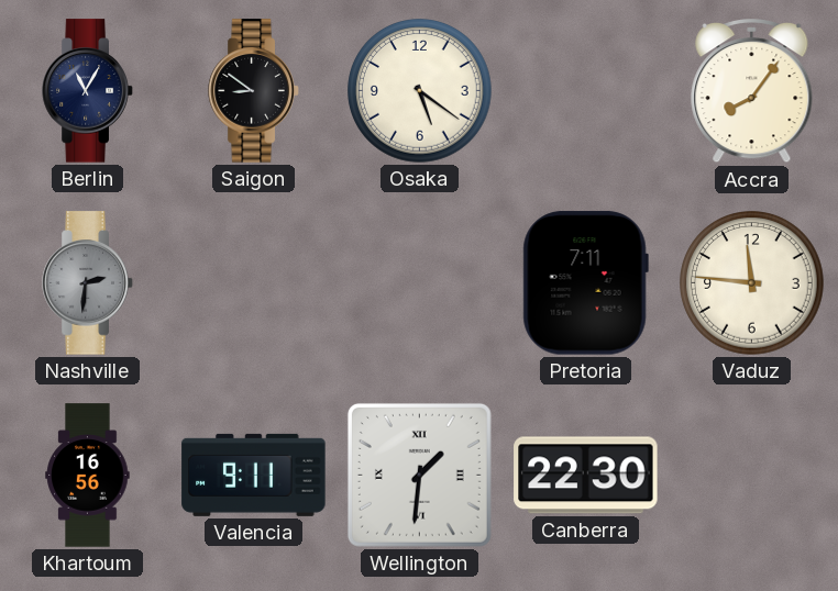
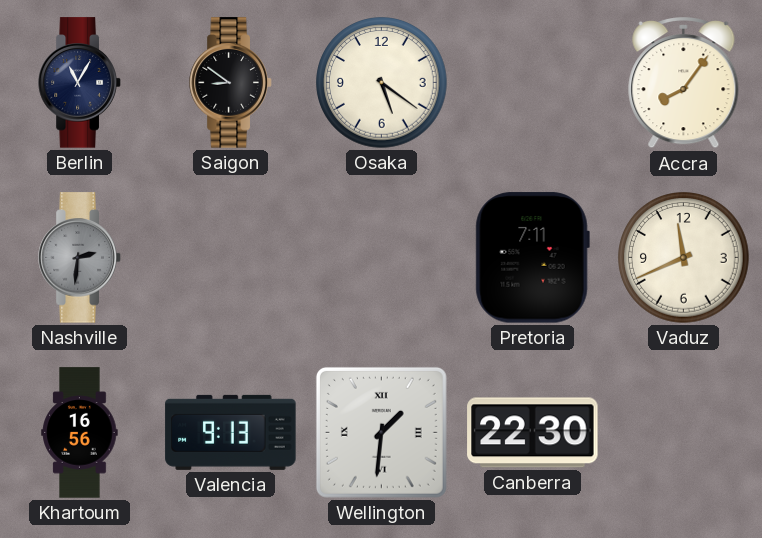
Vaduz: 11:46 -> 11:41
Valencia: 9:11 -> 9:13
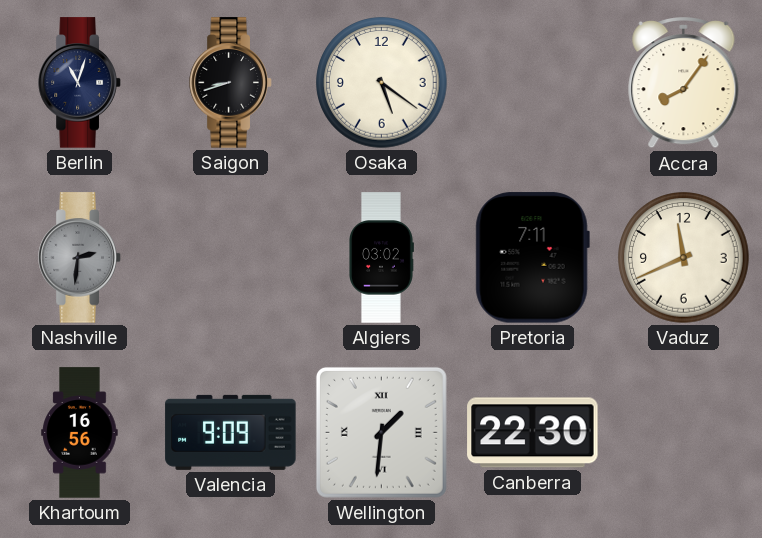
Berlin: 11:05 -> 11:03
Saigon: 8:51 -> 8:42
Algiers: none -> 03:02
Valencia: 9:13 -> 9:09
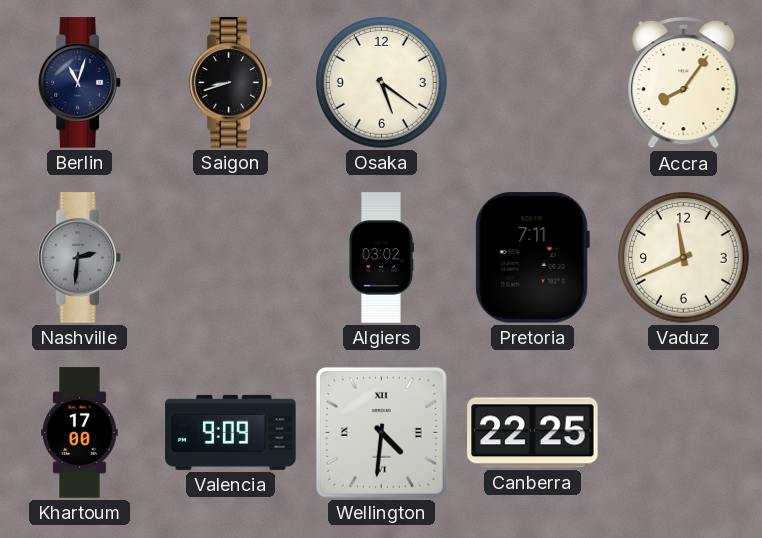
Khartoum: 16:56 -> 17:00
Wellington: 1:31 -> 4:31
Canberra: 22:30 -> 22:25
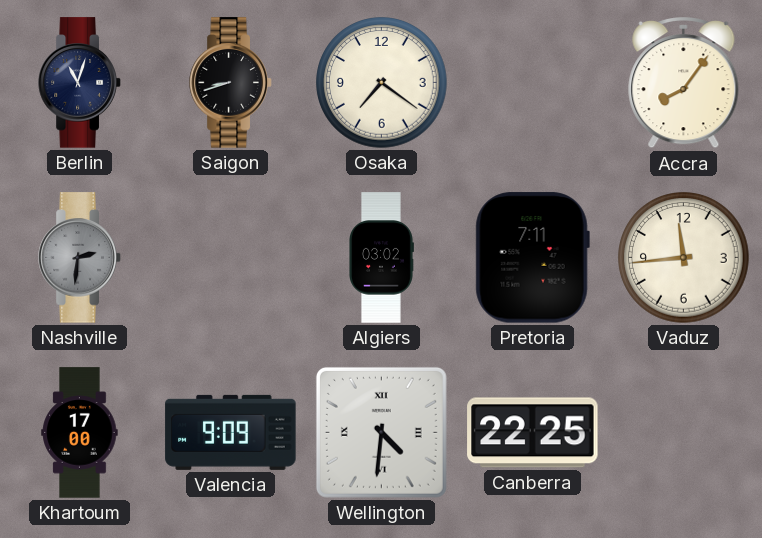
Osaka: 5:21 -> 7:21
Vaduz: 11:41 -> 11:44
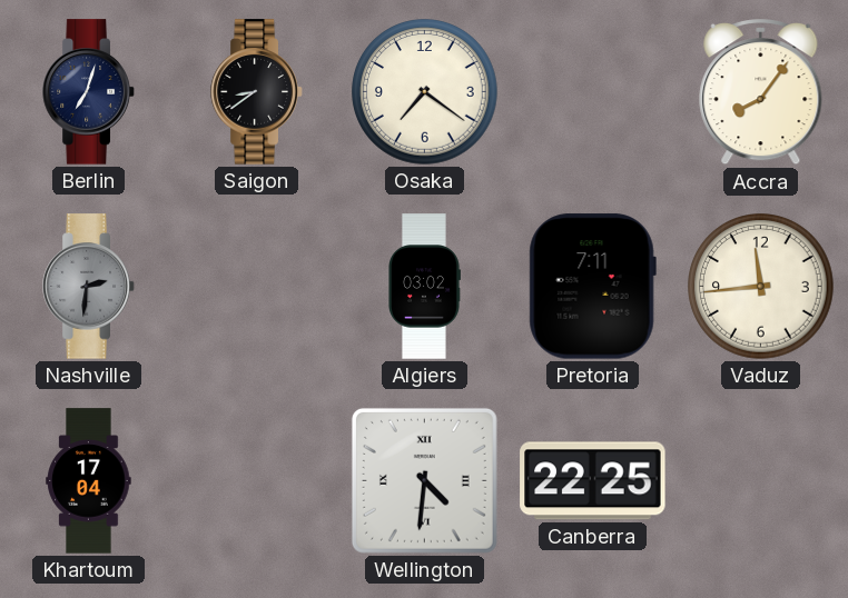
Berlin: 11:03 -> 7:03
Saigon: 8:42 -> 8:39
Khartoum: 17:00 -> 17:04
Valencia: 9:09 -> none
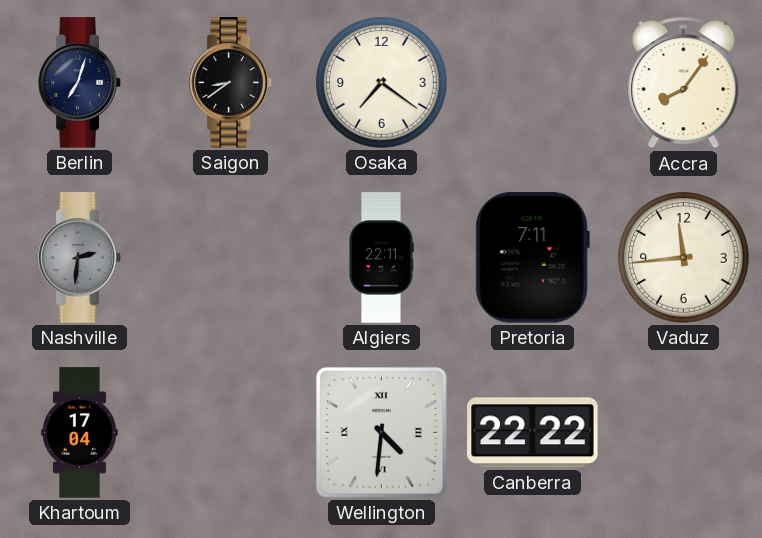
Algiers: 03:02 -> 22:11
Canberra: 22:25 -> 22:22
